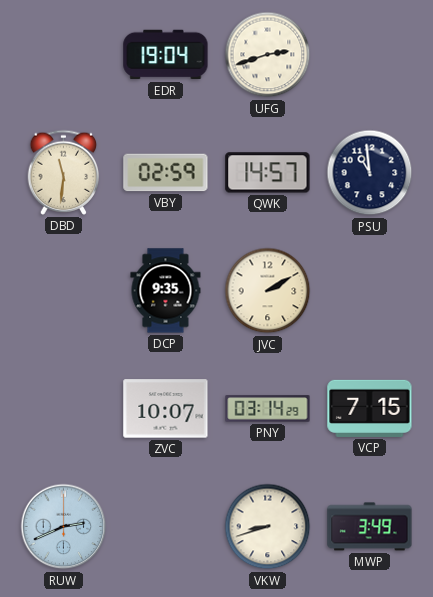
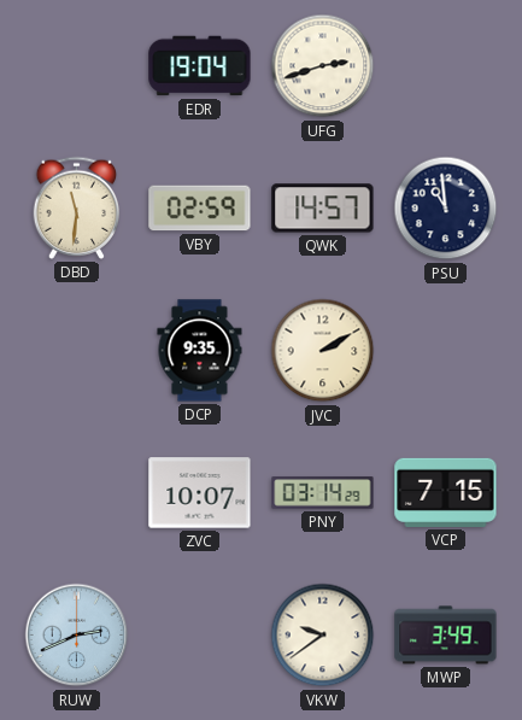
VKW: 8:42 -> 9:39
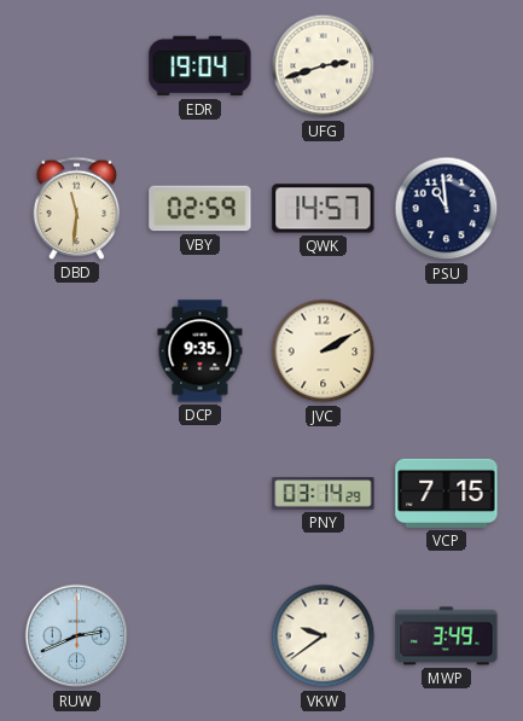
ZVC: 10:07 -> none
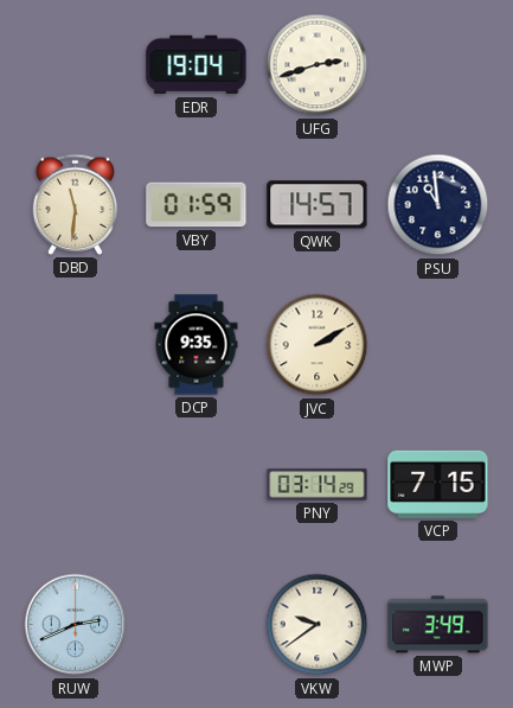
VBY: 02:59 -> 01:59
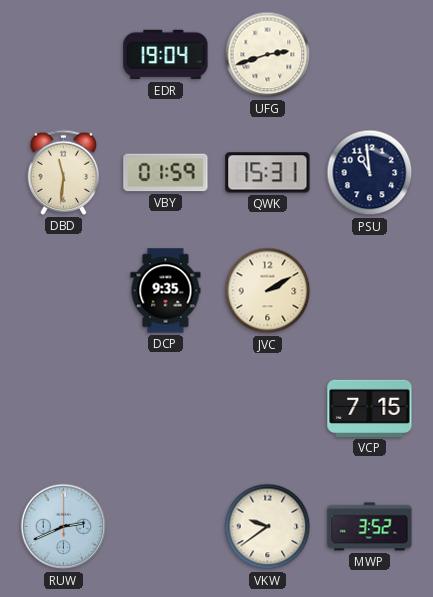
QWK: 14:57 -> 15:31
PNY: 03:14 -> none
MWP: 3:49 -> 3:52
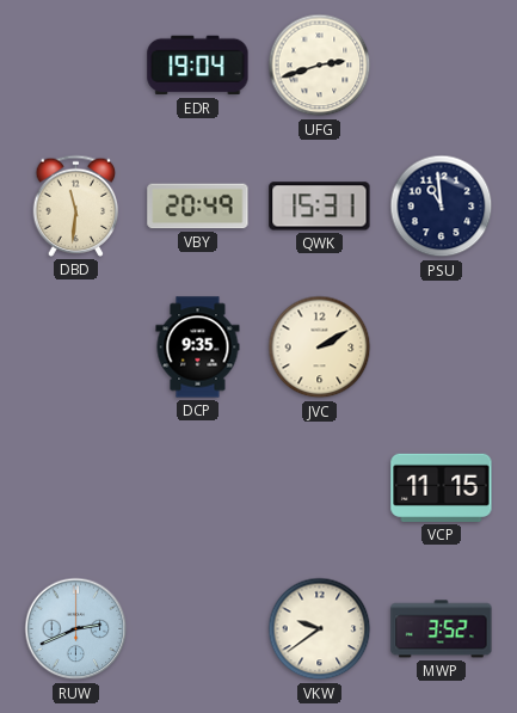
VBY: 01:59 -> 20:49
VCP: 7:15 -> 11:15
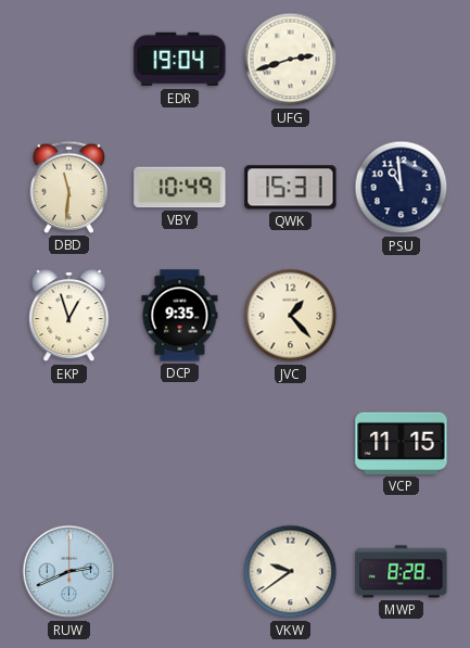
VBY: 20:49 -> 10:49
EKP: none -> 12:57
JVC: 2:10 -> 1:23
MWP: 3:52 -> 8:28
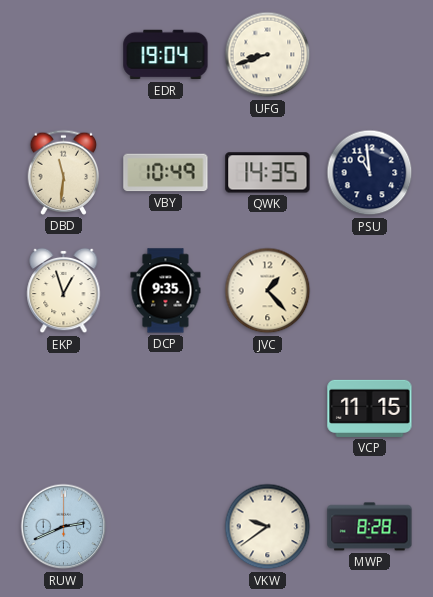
UFG: 2:42 -> 8:42
QWK: 15:31 -> 14:35
